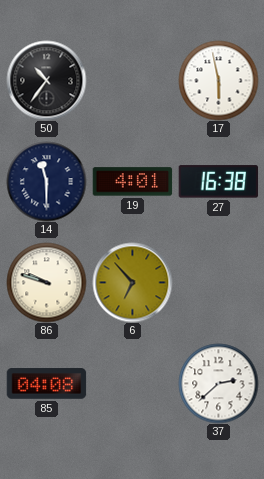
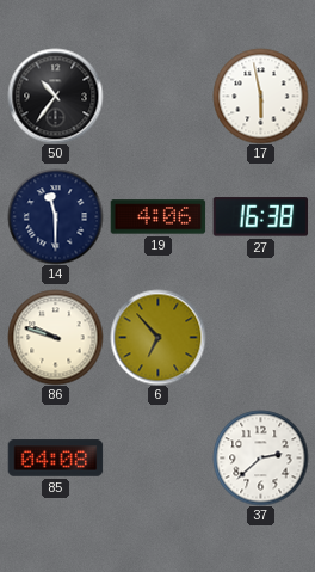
19: 4:01 -> 4:06
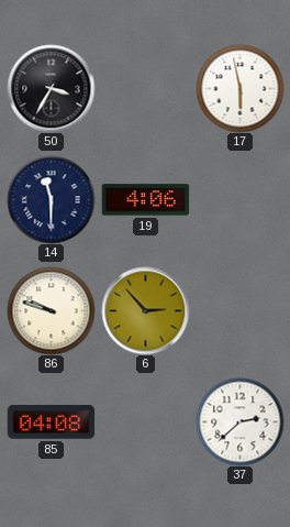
50: 10:36 -> 3:35
27: 16:38 -> none
6: 6:53 -> 2:53
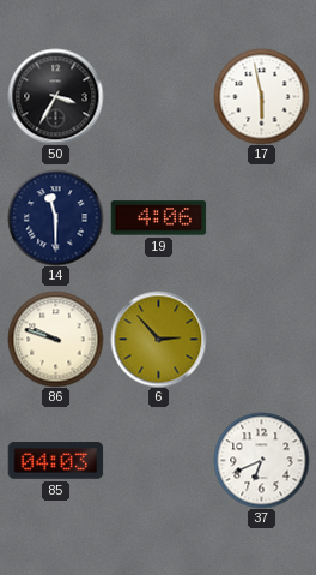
85: 04:08 -> 04:03
37: 2:38 -> 6:41
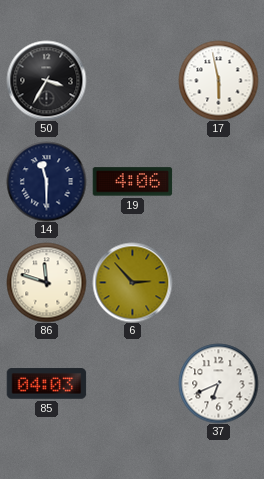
86: 9:48 -> 11:48
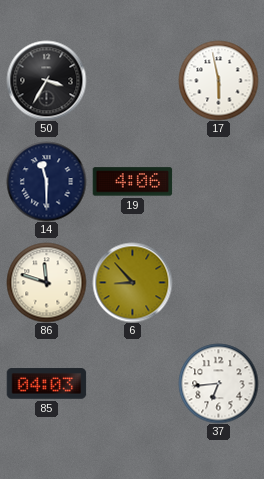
6: 2:53 -> 8:53
37: 6:41 -> 6:44
